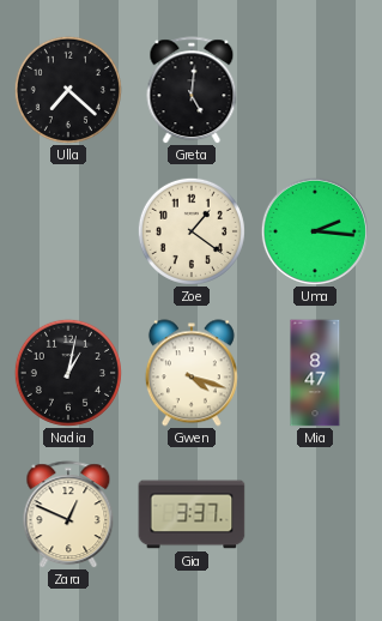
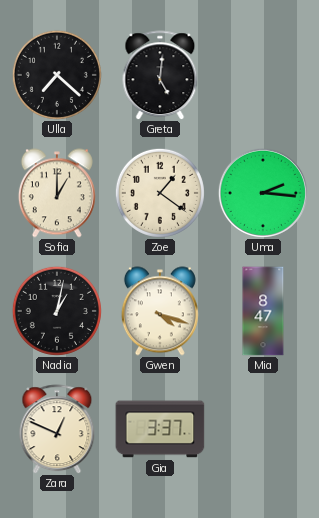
Sofia: none -> 1:00
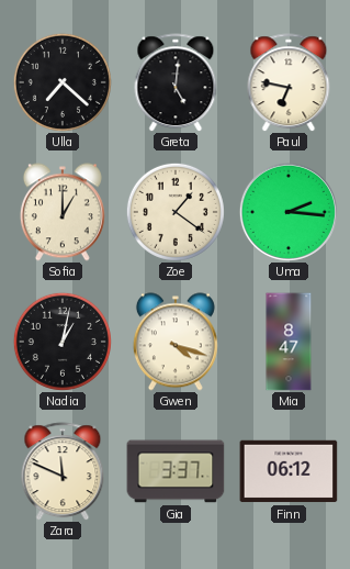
Paul: none -> 6:47
Zara: 12:49 -> 11:49
Finn: none -> 06:12
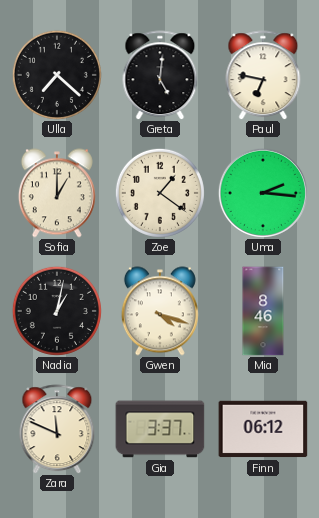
Mia: 8:47 -> 8:46
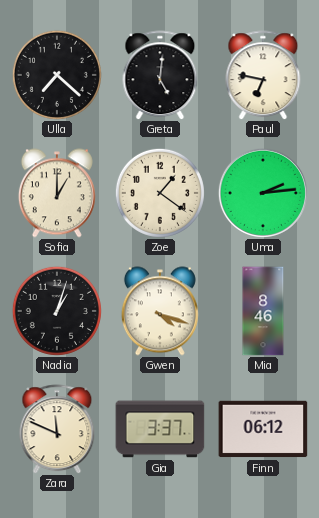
Uma: 2:16 -> 2:14
Nadia: 1:02 -> 1:03
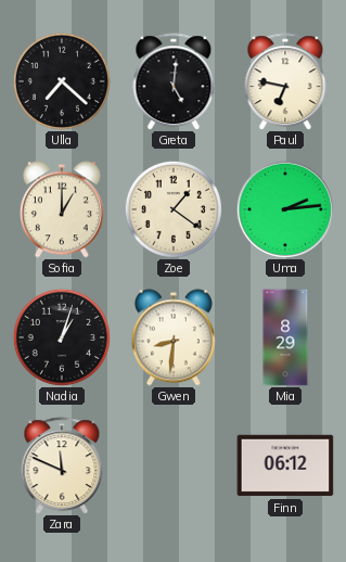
Gwen: 4:18 -> 8:31
Mia: 8:46 -> 8:29
Gia: 3:37 -> none
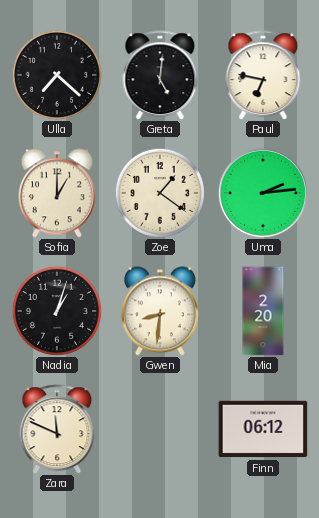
Mia: 8:29 -> 2:20
